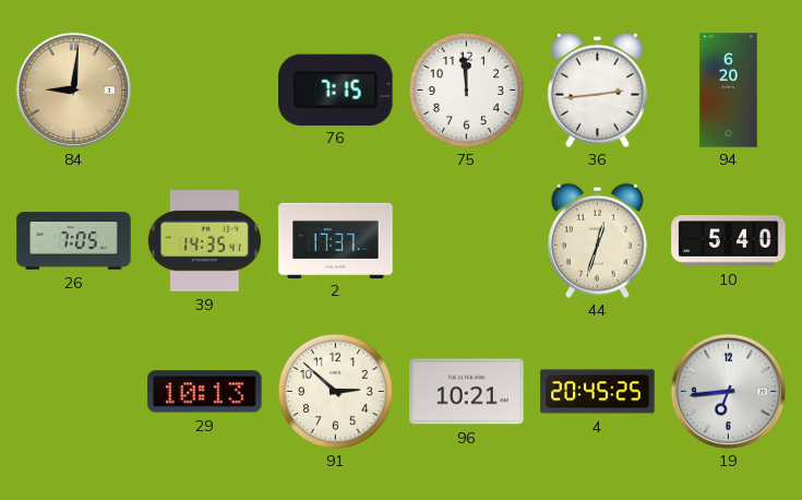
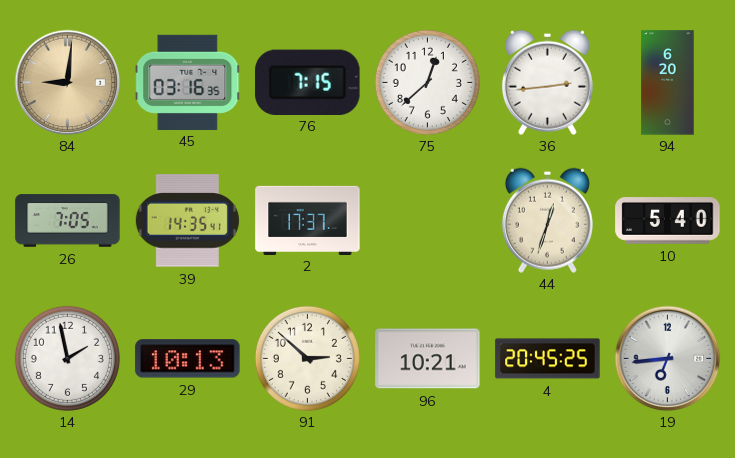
45: none -> 03:16
75: 11:59 -> 12:38
14: none -> 1:58
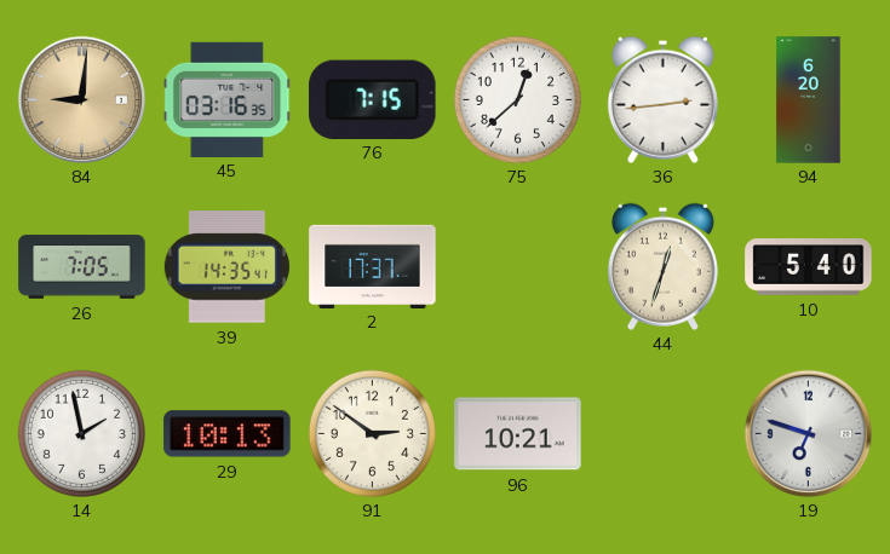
91: 2:52 -> 2:51
4: 20:45 -> none
19: 6:44 -> 6:48
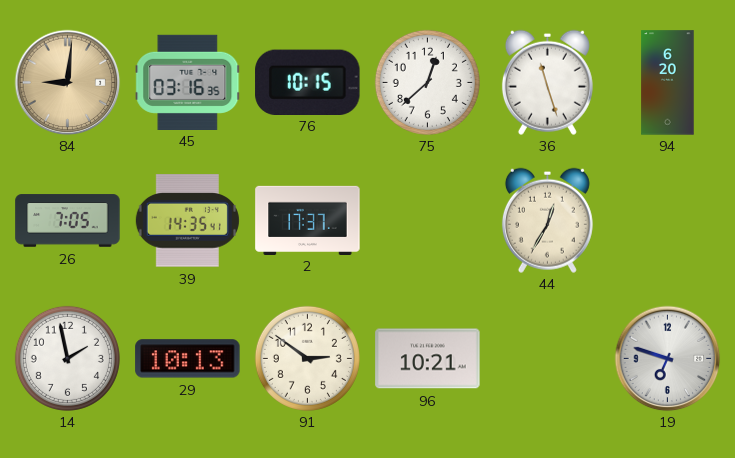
76: 7:15 -> 10:15
36: 2:44 -> 11:27
44: 12:33 -> 12:35
10: 5:40 -> none
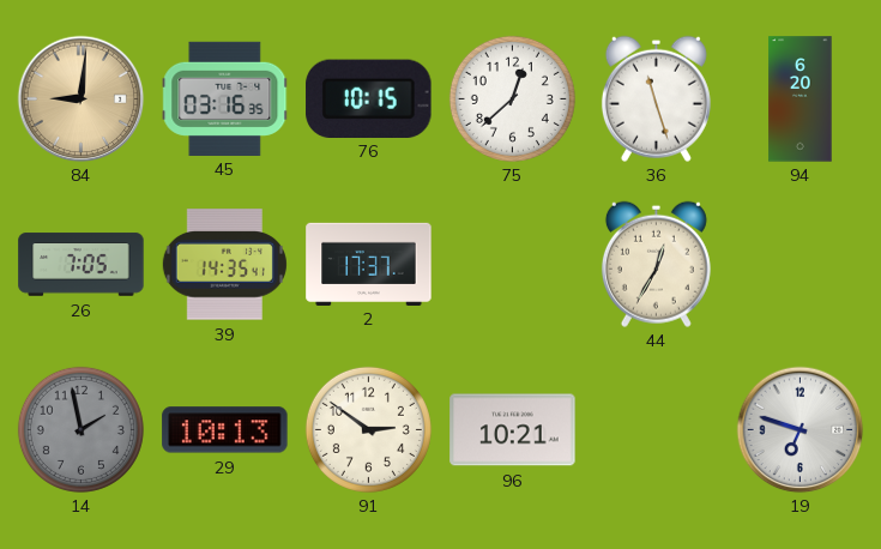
14 dial: white -> grey
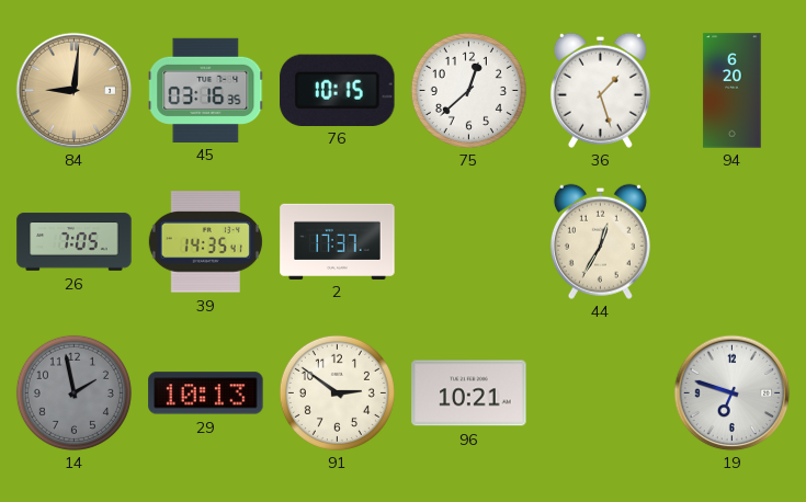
36: 11:27 -> 1:27
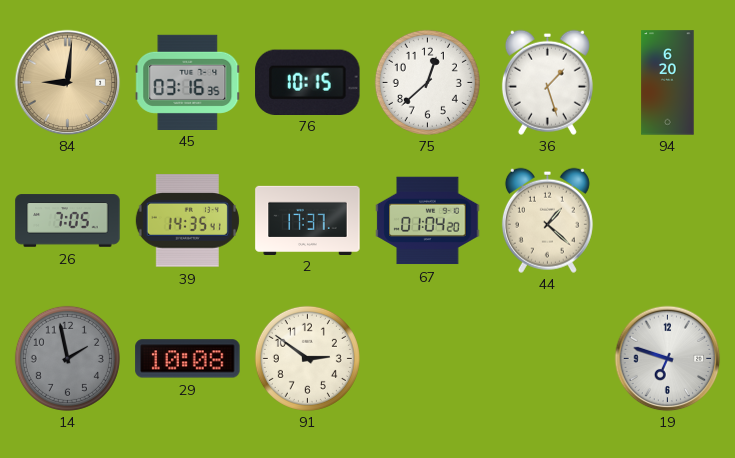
67: none -> 01:04
44: 12:35 -> 1:22
29: 10:13 -> 10:08
96: 10:21 -> none
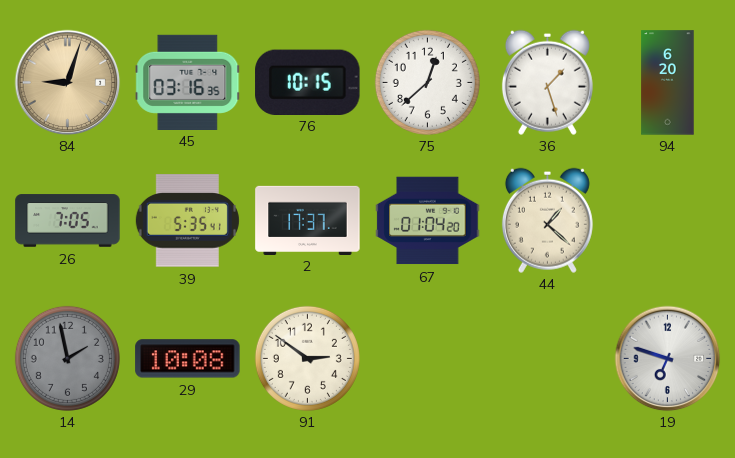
84: 9:01 -> 9:03
39: 14:35 -> 5:35
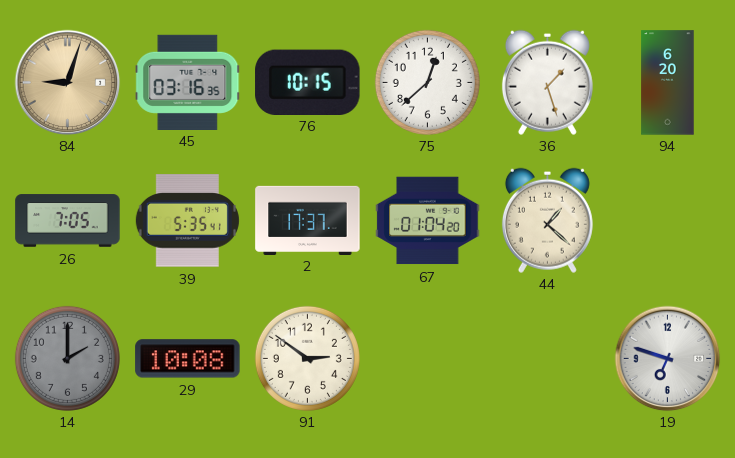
14: 1:58 -> 2:00
